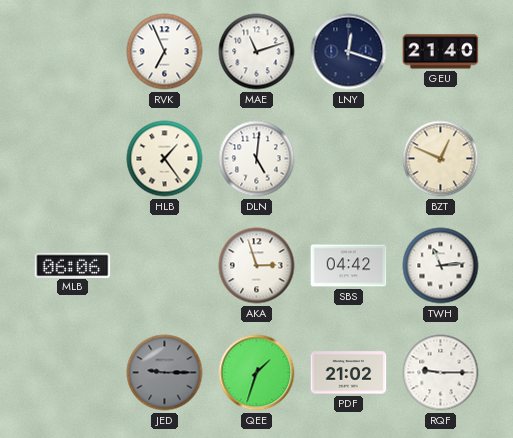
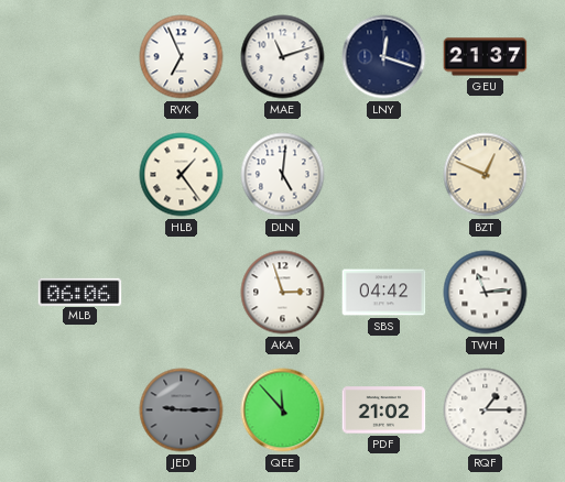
GEU: 21:40 -> 21:37
QEE: 1:33 -> 11:53
RQF: 9:15 -> 1:15
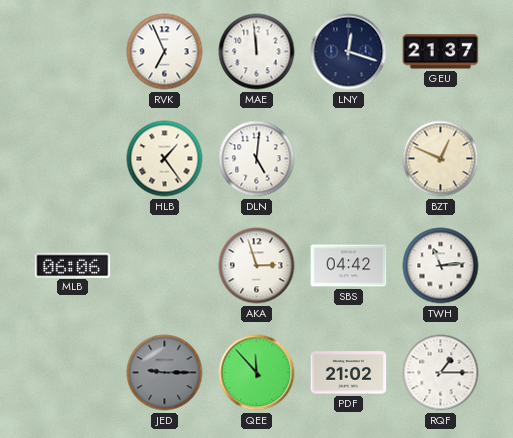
MAE: 11:12 -> 11:59
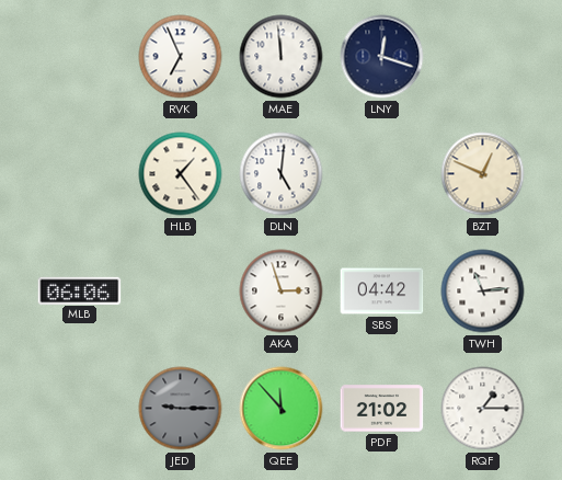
GEU: 21:37 -> none
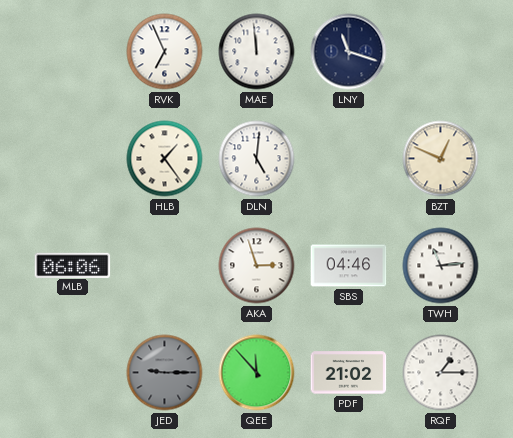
LNY: 12:18 -> 11:18
SBS: 04:42 -> 04:46
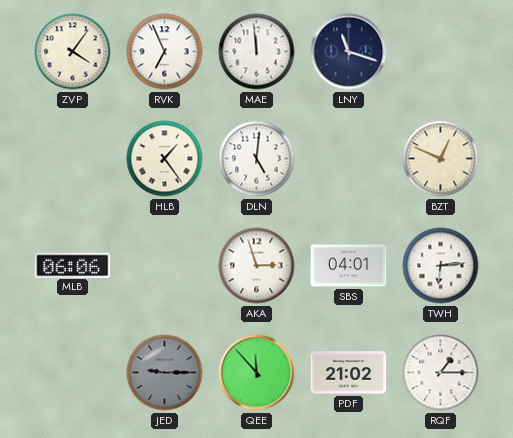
ZVP: none -> 4:06
SBS: 04:46 -> 04:01
TWH: 11:14 -> 6:14
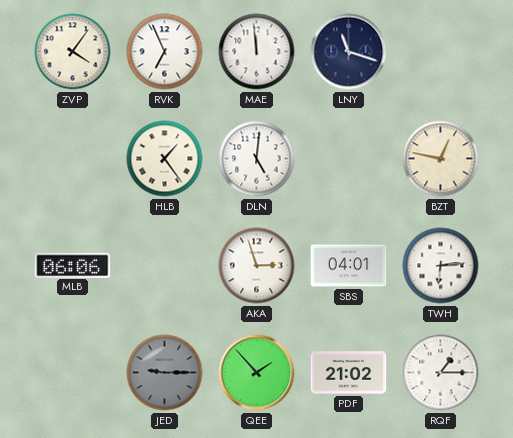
BZT: 12:49 -> 12:47
QEE: 11:53 -> 1:53
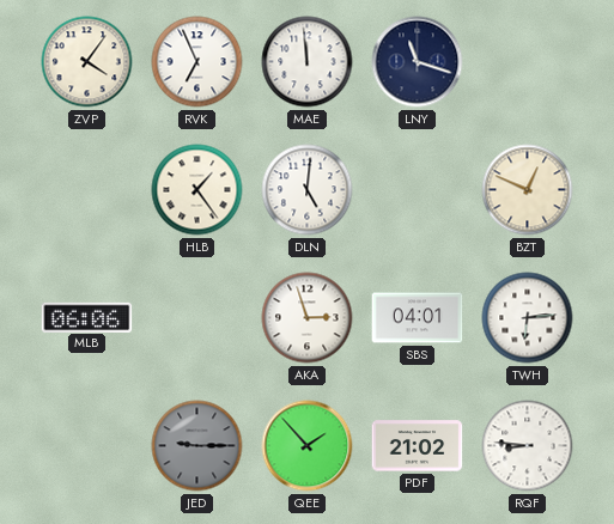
BZT: 12:47 -> 12:49
RQF: 1:15 -> 8:46
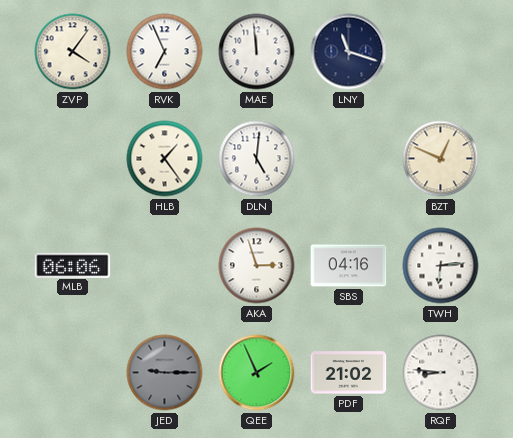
SBS: 04:01 -> 04:16
QEE: 1:53 -> 1:56
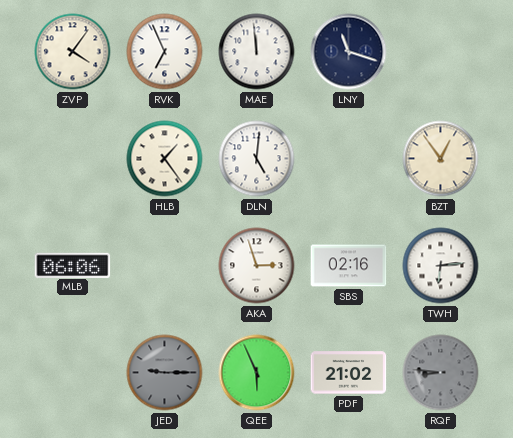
BZT: 12:49 -> 12:54
SBS: 04:16 -> 02:16
QEE: 1:56 -> 5:56
RQF dial: white -> grey
